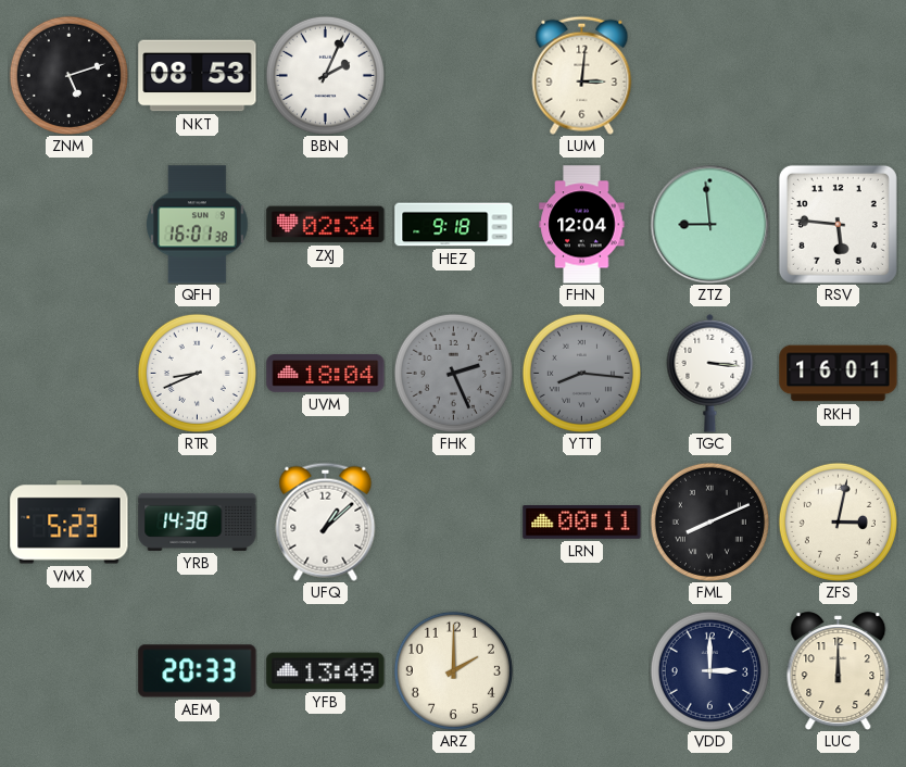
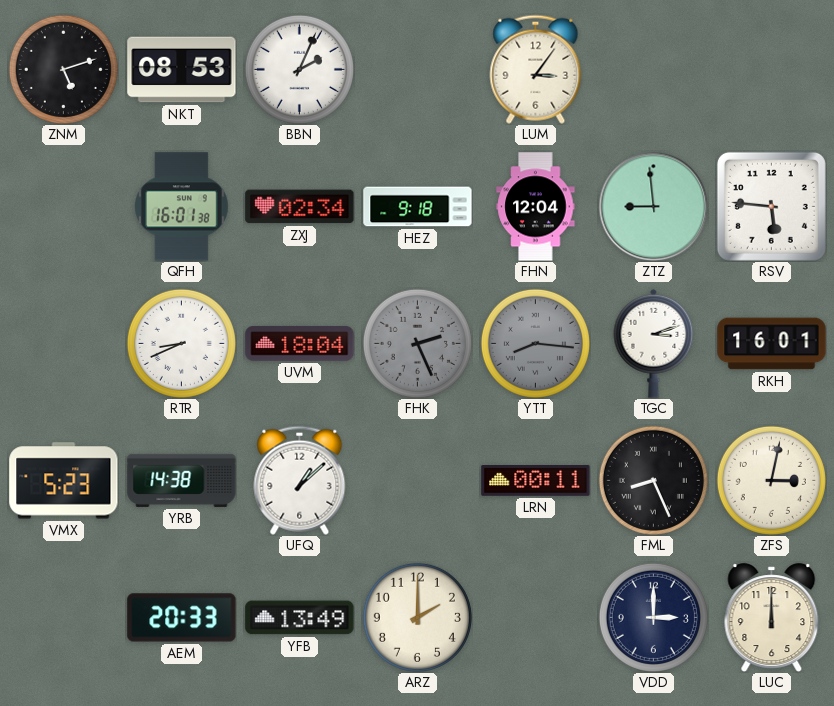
LUM: 3:01 -> 3:06
TGC: 3:16 -> 3:12
FML: 8:11 -> 8:26
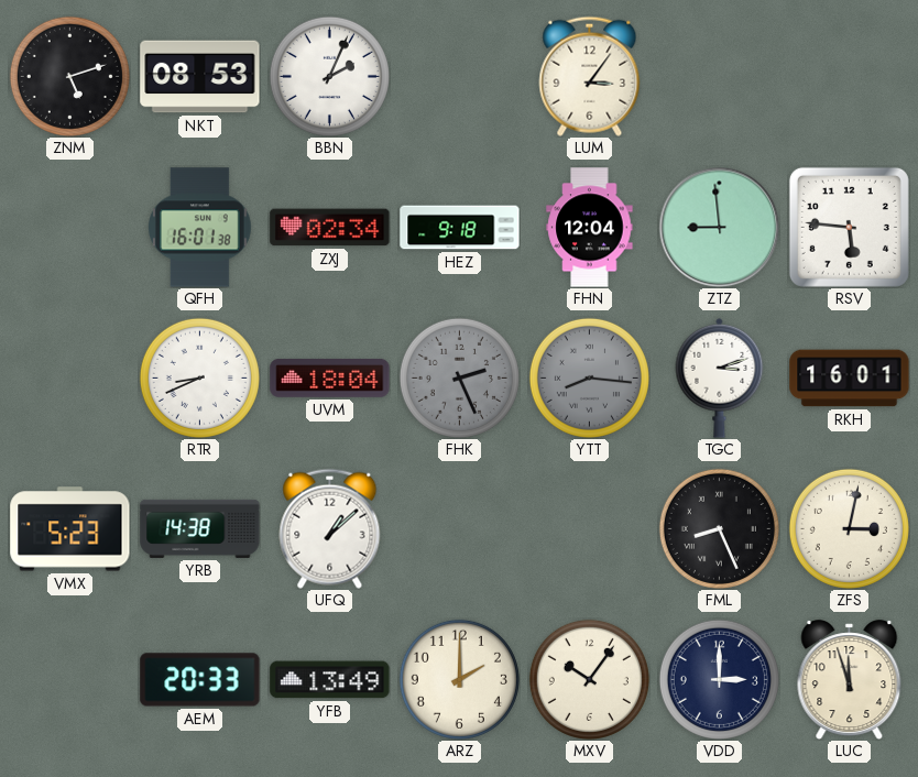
LRN: 00:11 -> none
MXV: none -> 10:06
LUC: 12:00 -> 11:57
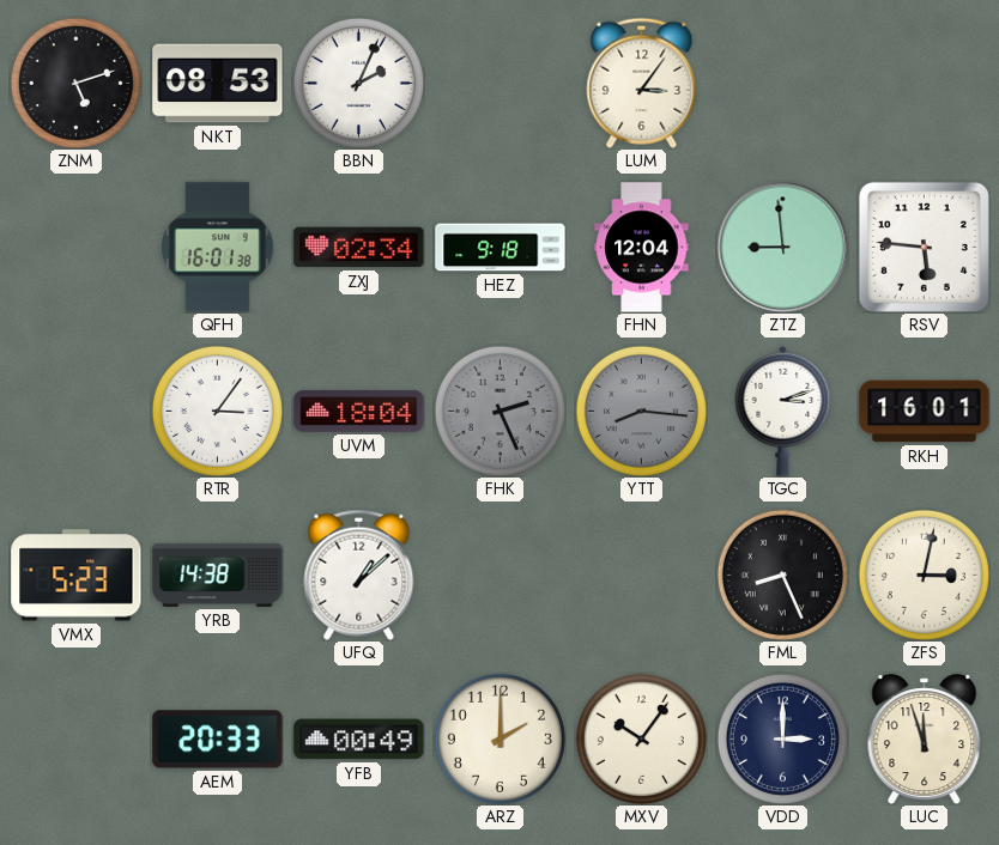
RTR: 8:41 -> 3:06
YFB: 13:49 -> 00:49
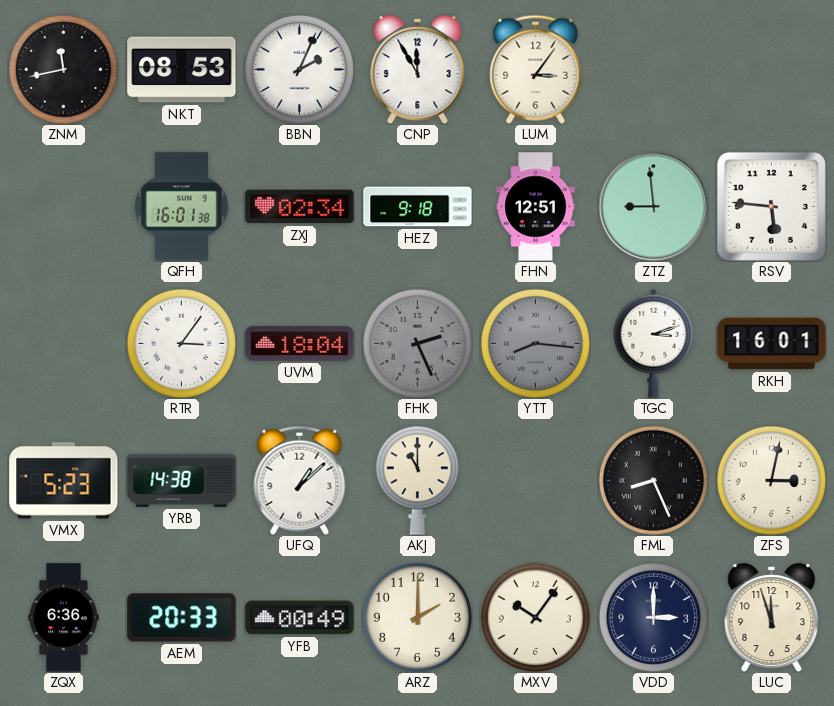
ZNM: 5:12 -> 11:43
CNP: none -> 11:55
FHN: 12:04 -> 12:51
AKJ: none -> 11:00
ZQX: none -> 6:36
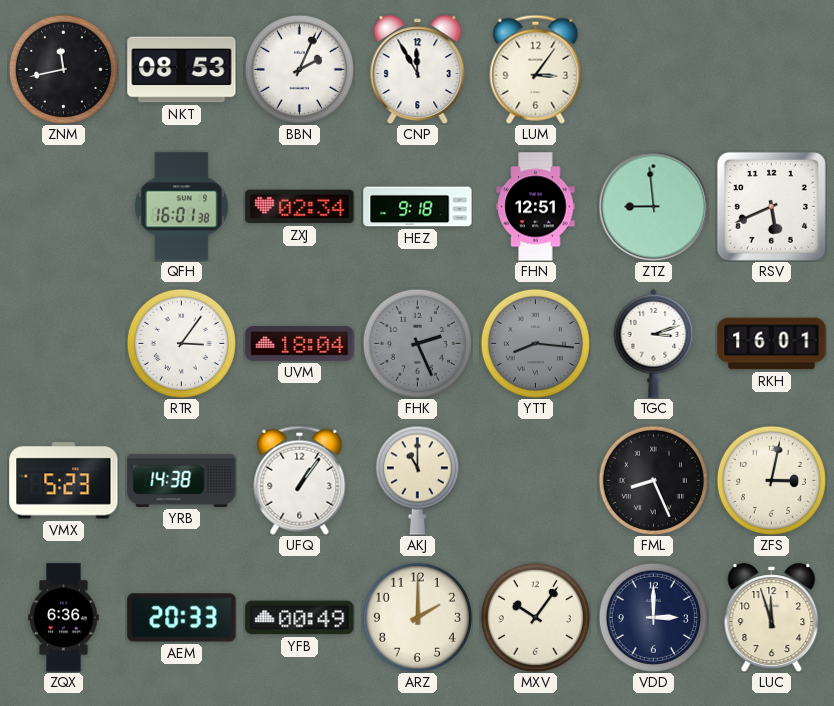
RSV: 5:46 -> 5:41
UFQ: 1:08 -> 1:06
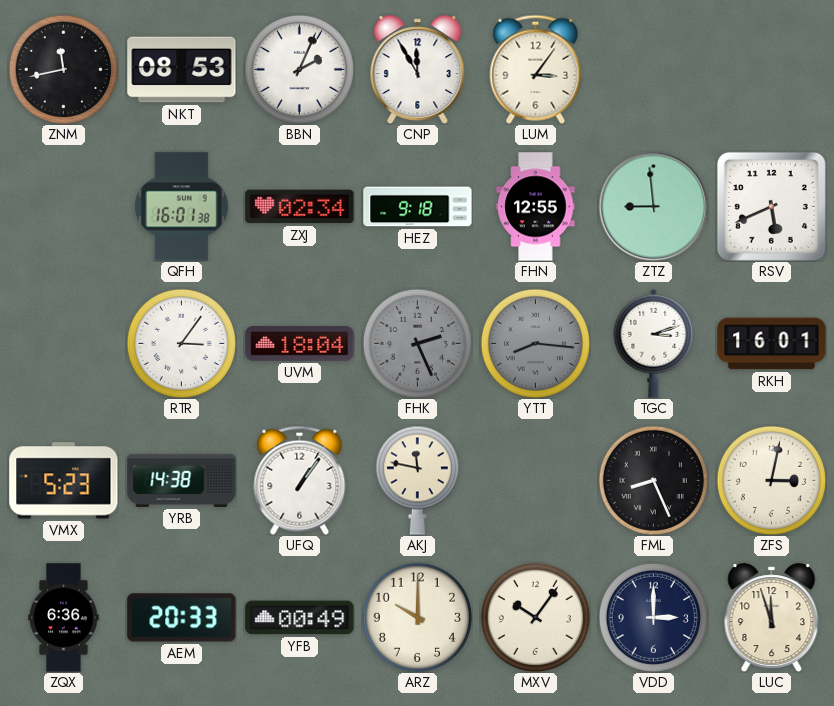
FHN: 12:51 -> 12:55
AKJ: 11:00 -> 11:47
ARZ: 2:00 -> 10:00
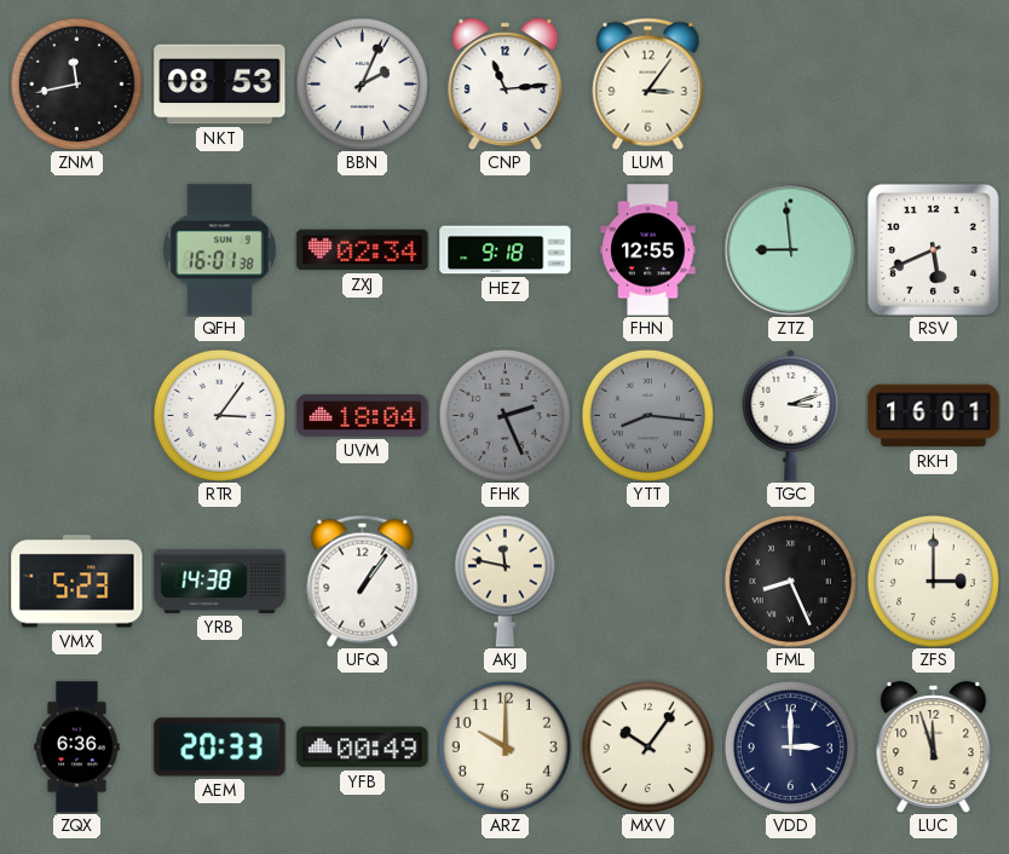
CNP: 11:55 -> 11:14
ZFS: 3:02 -> 3:00
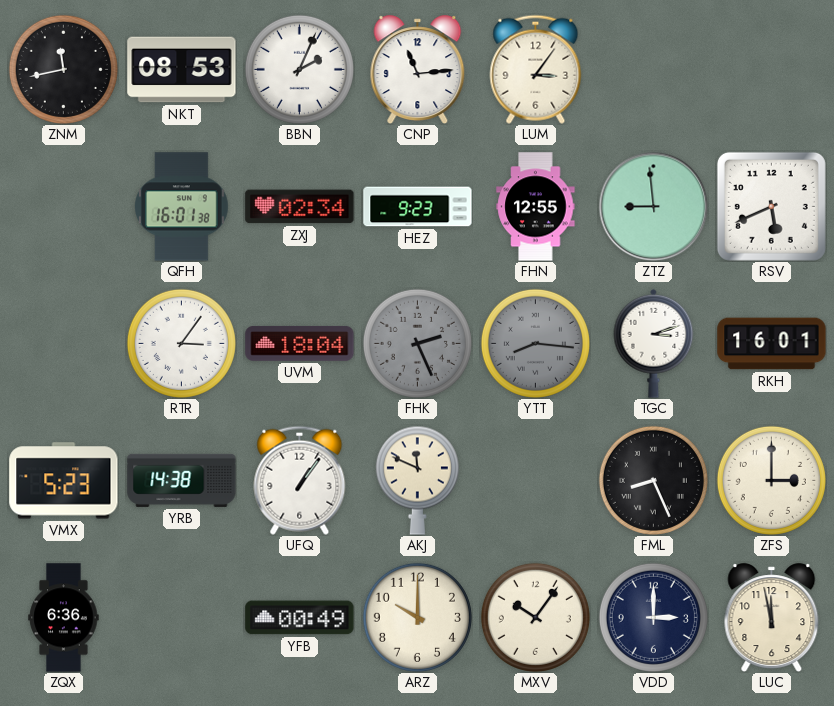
HEZ: 9:18 -> 9:23
AKJ: 11:47 -> 11:49
AEM: 20:33 -> none
LUC: 11:57 -> 11:58
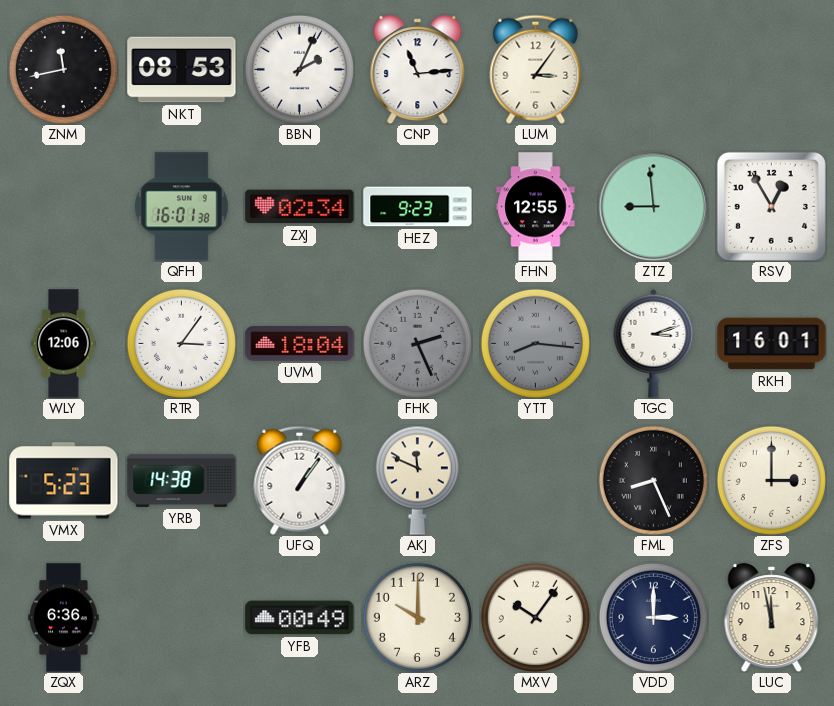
RSV: 5:41 -> 12:55
WLY: none -> 12:06
